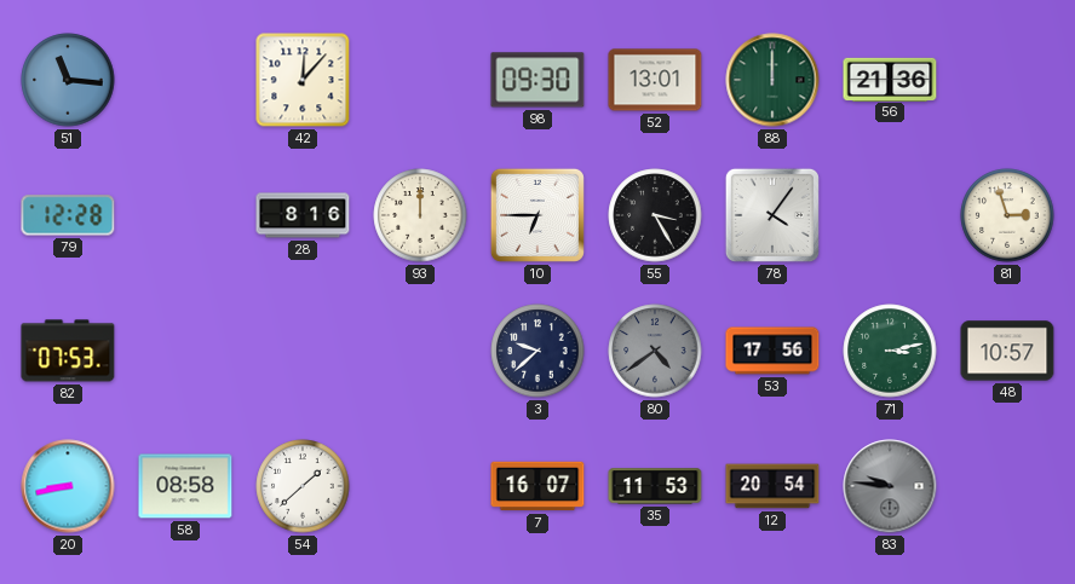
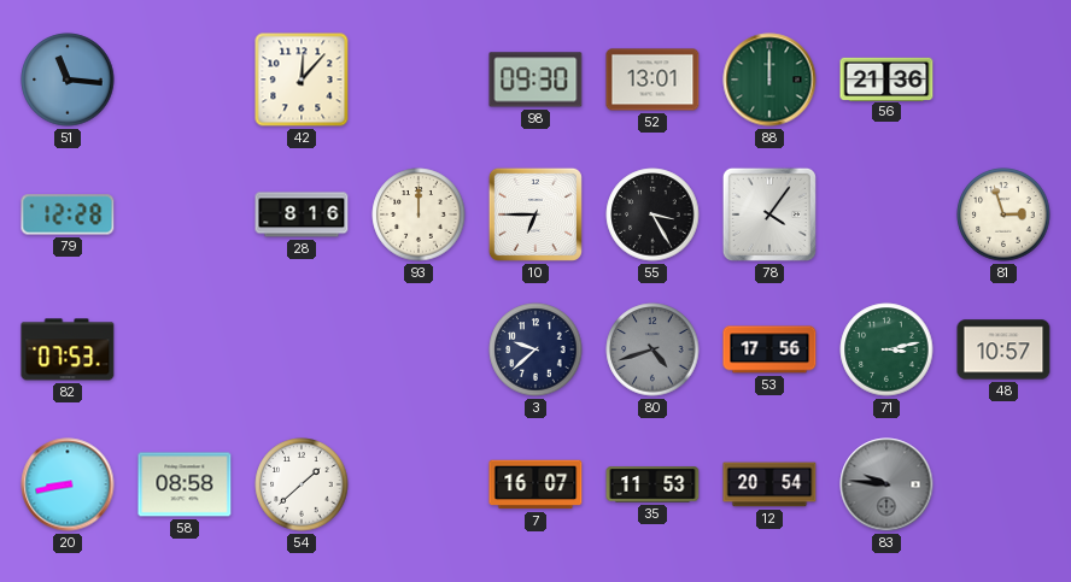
80: 4:39 -> 4:42
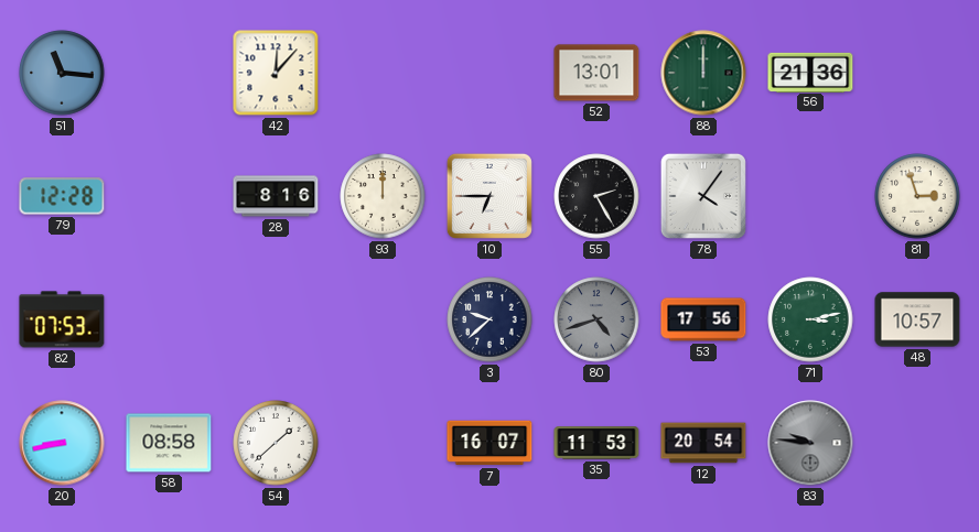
98: 09:30 -> none
55: 3:25 -> 2:25
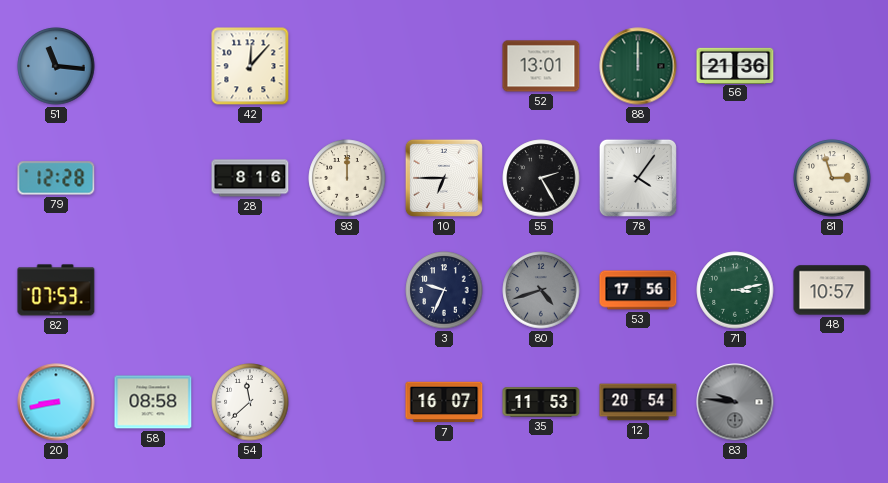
3: 9:38 -> 9:34
54: 1:38 -> 11:38
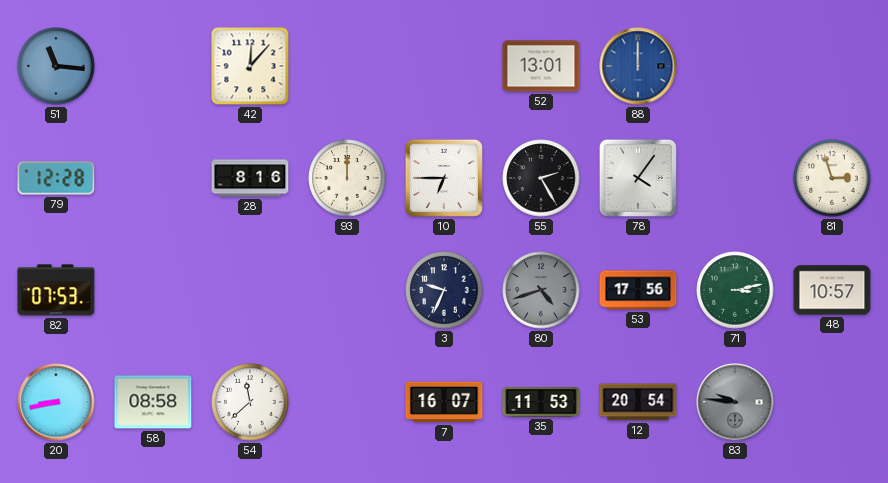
88 dial: green -> blue
56: 21:36 -> none
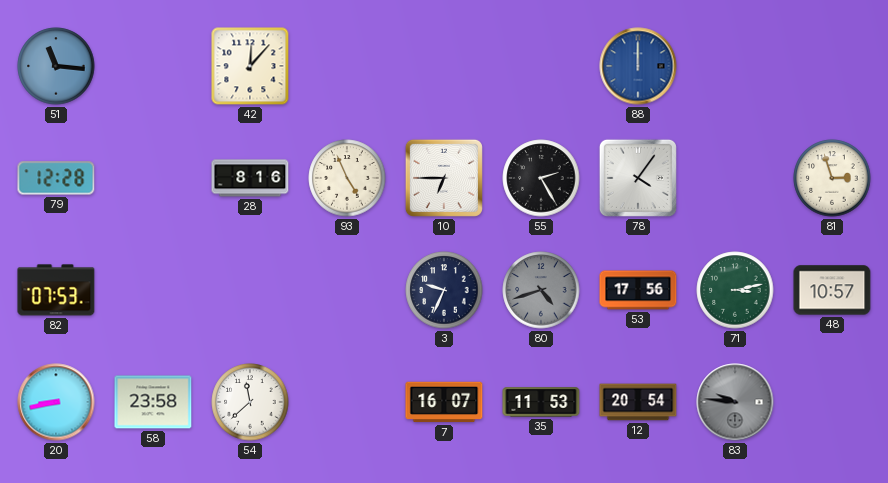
52: 13:01 -> none
93: 12:00 -> 4:56
58: 08:58 -> 23:58
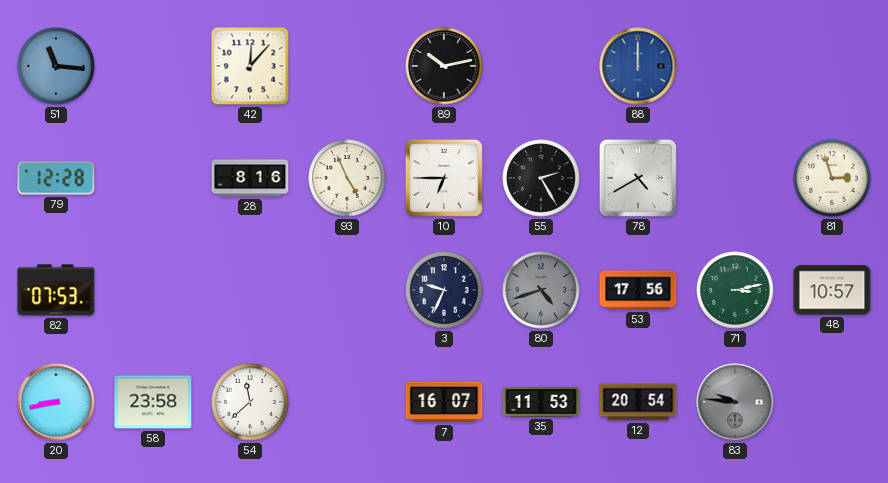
89: none -> 10:13
78: 4:06 -> 4:40
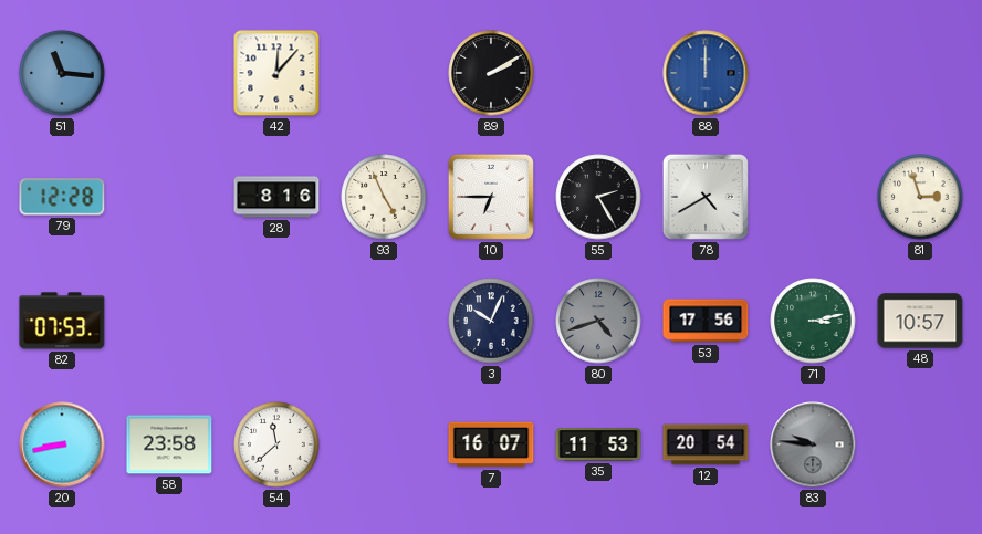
89: 10:13 -> 2:10
3: 9:34 -> 10:04
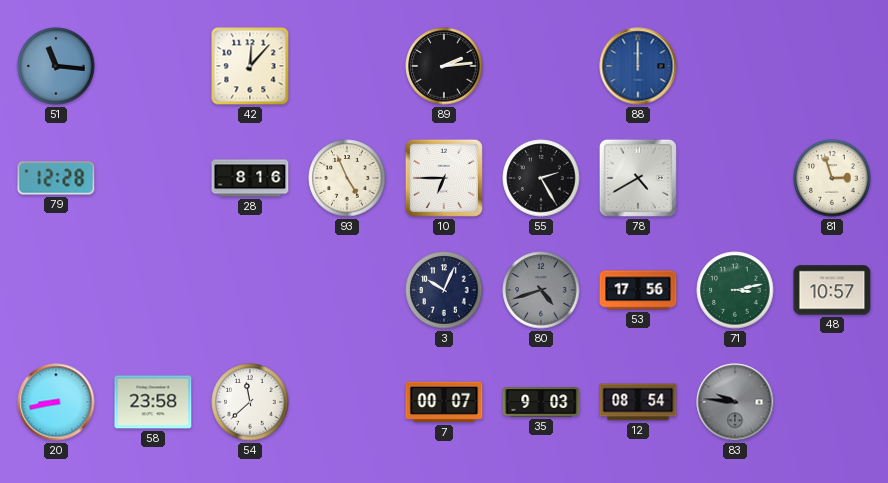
89: 2:10 -> 2:14
82: 07:53 -> none
7: 16:07 -> 00:07
35: 11:53 -> 9:03
12: 20:54 -> 08:54
